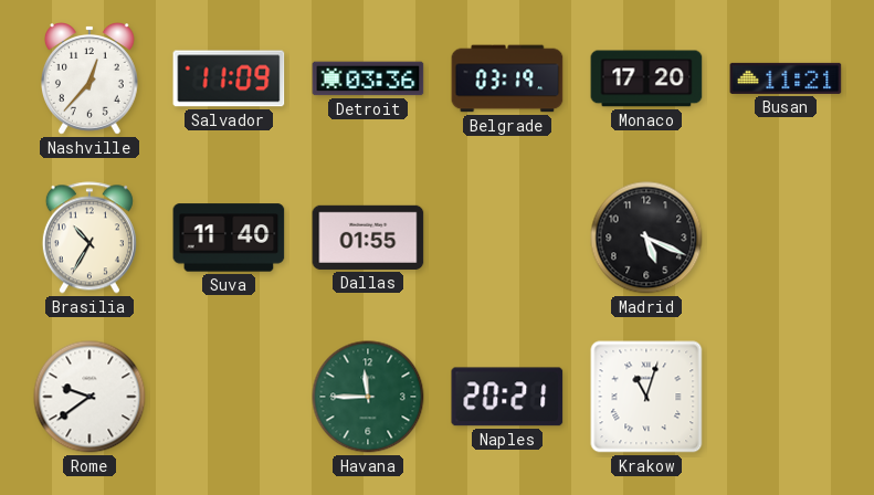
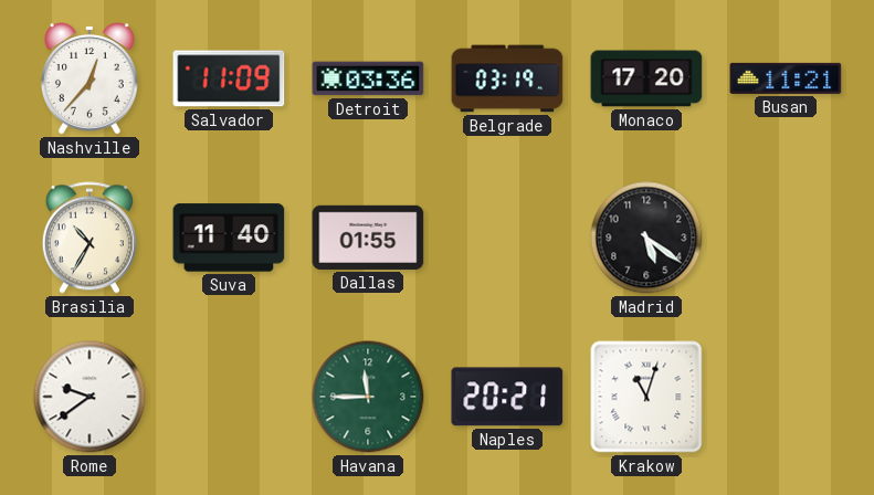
Madrid: 5:19 -> 5:21
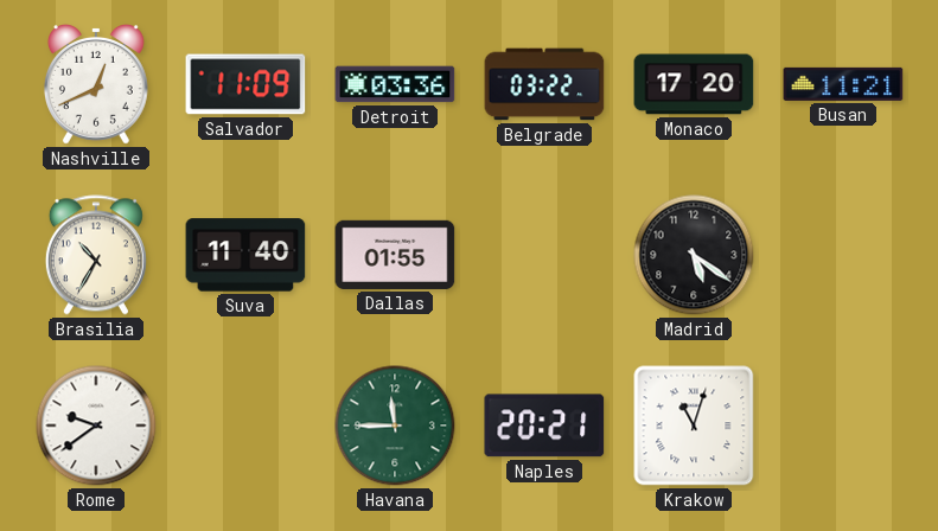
Nashville: 12:37 -> 12:41
Belgrade: 03:19 -> 03:22
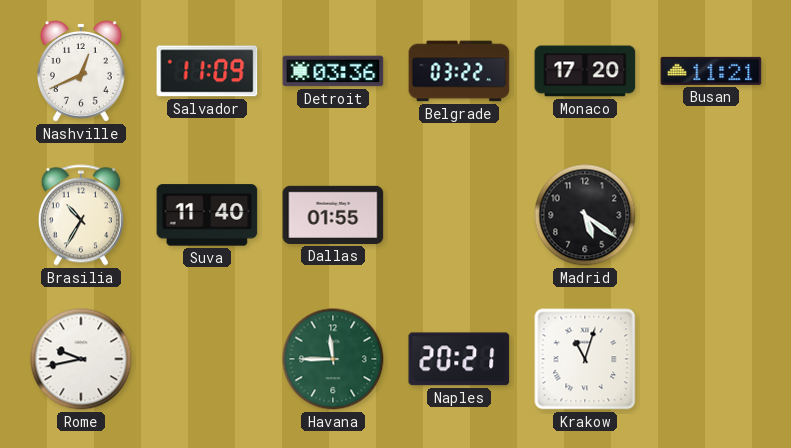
Rome: 9:39 -> 9:43
